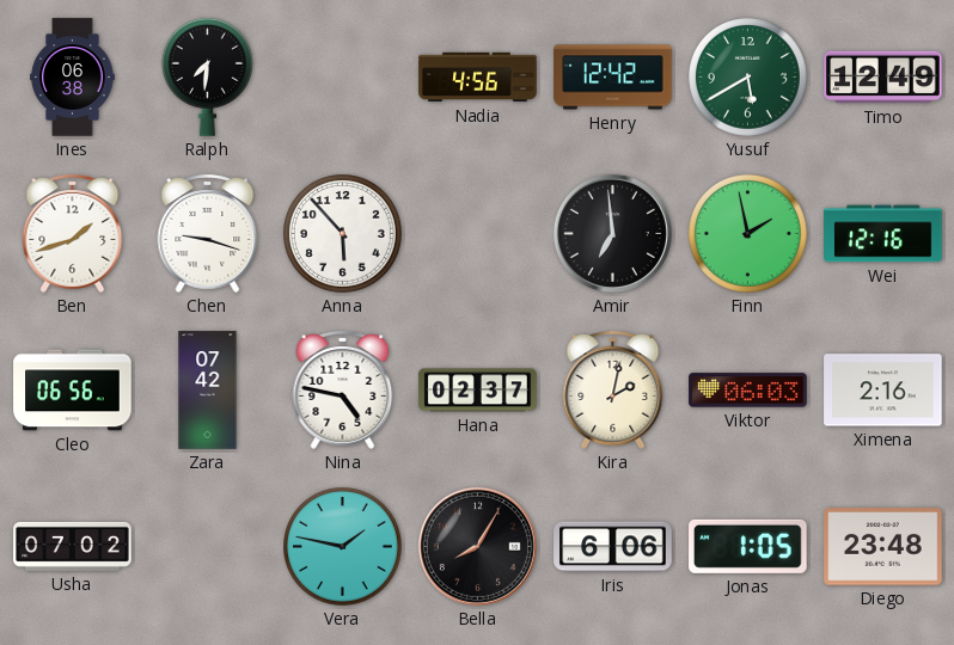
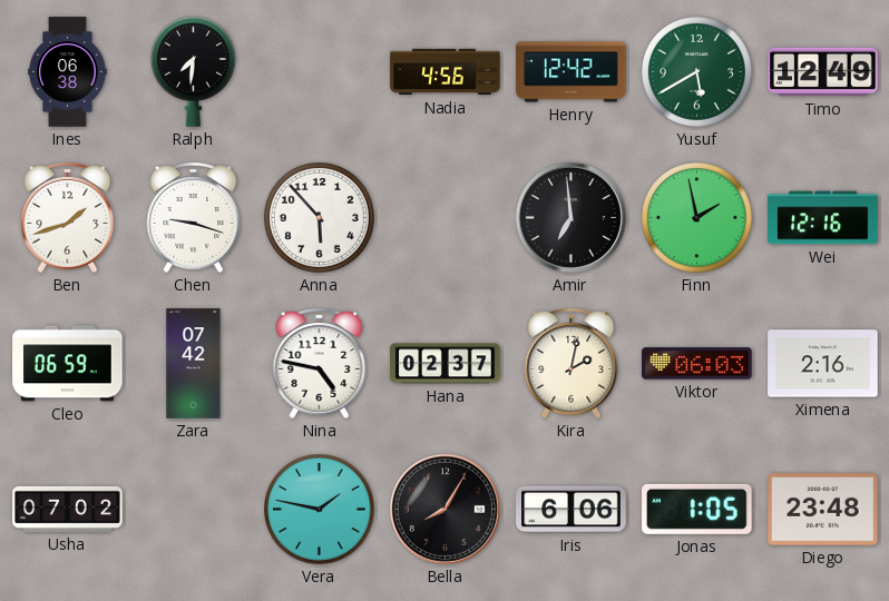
Cleo: 06:56 -> 06:59
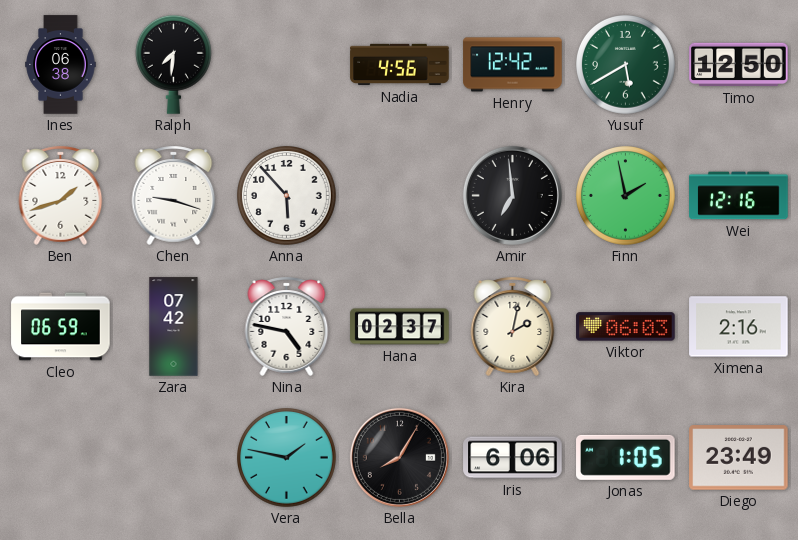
Timo: 12:49 -> 12:50
Usha: 07:02 -> none
Diego: 23:48 -> 23:49
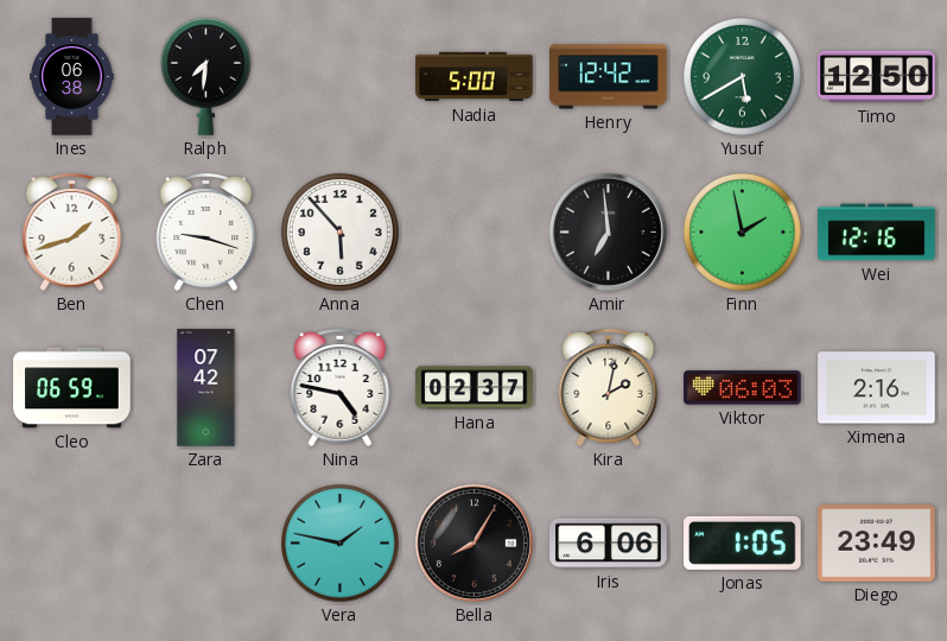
Nadia: 4:56 -> 5:00
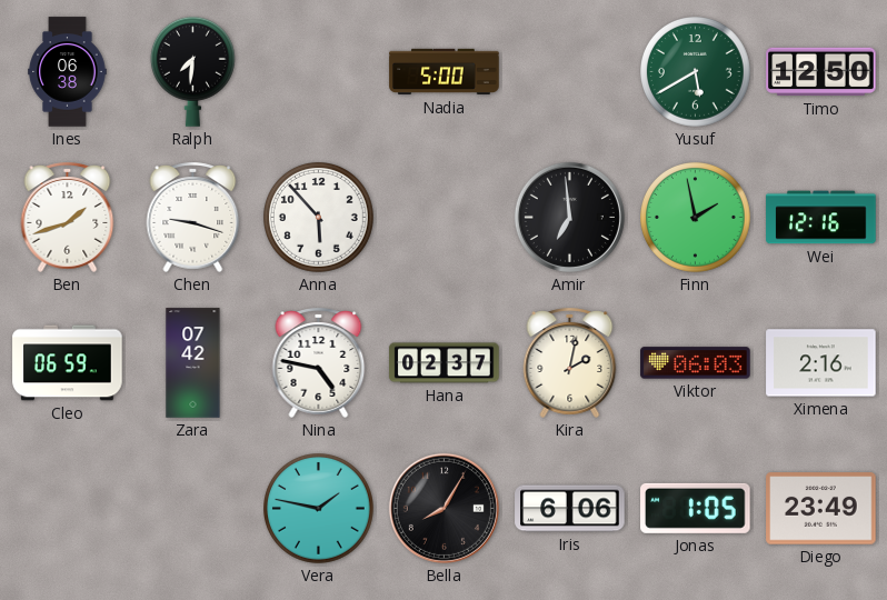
Henry: 12:42 -> none
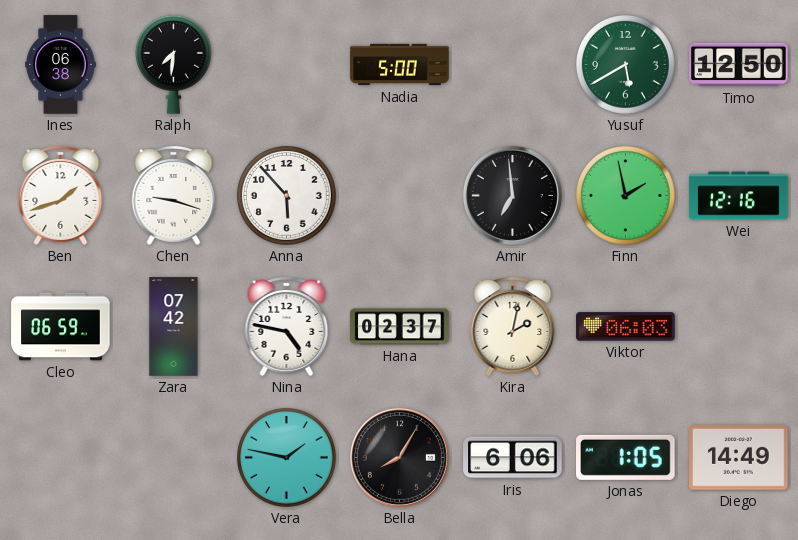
Ximena: 2:16 -> none
Diego: 23:49 -> 14:49
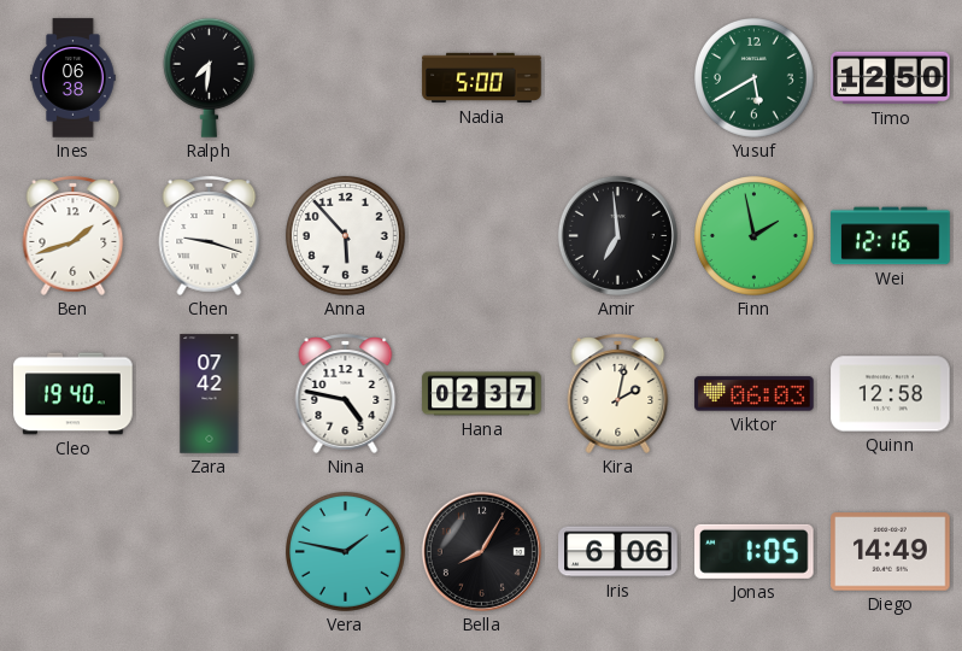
Cleo: 06:59 -> 19:40
Quinn: none -> 12:58
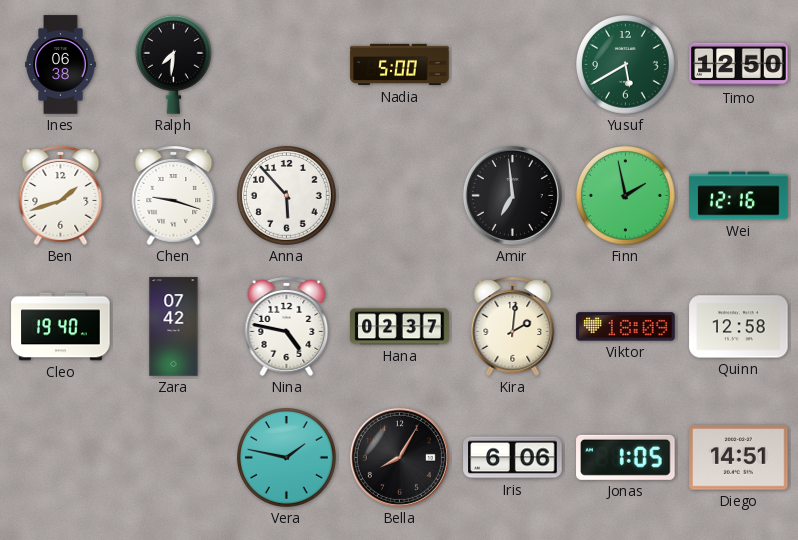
Kira: 2:02 -> 2:01
Viktor: 06:03 -> 18:09
Diego: 14:49 -> 14:51
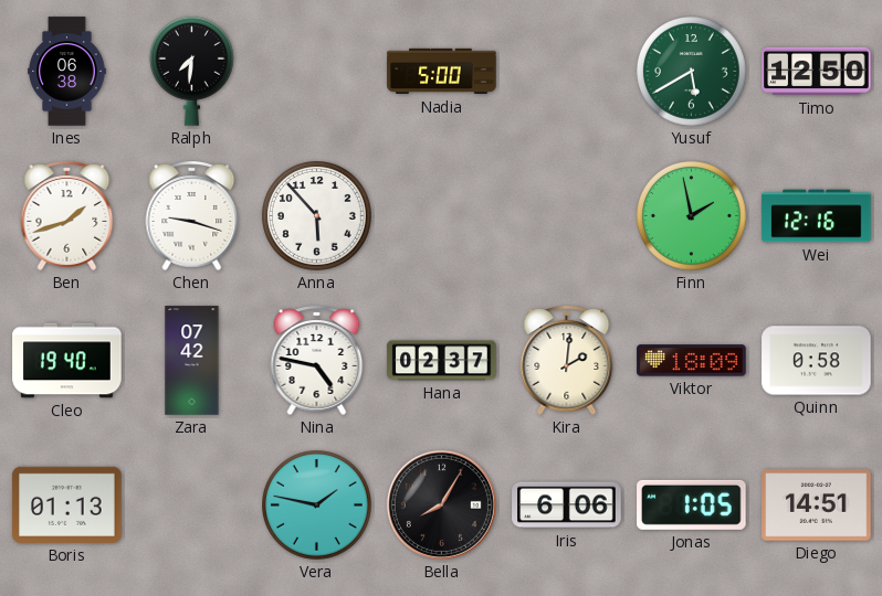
Amir: 6:59 -> none
Quinn: 12:58 -> 0:58
Boris: none -> 01:13
